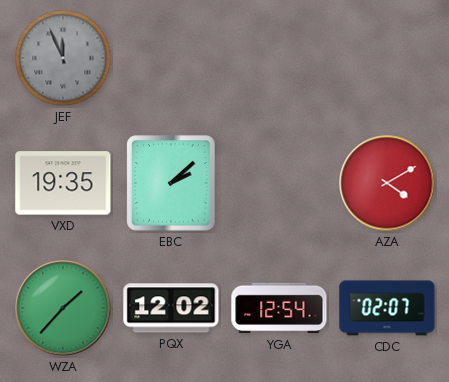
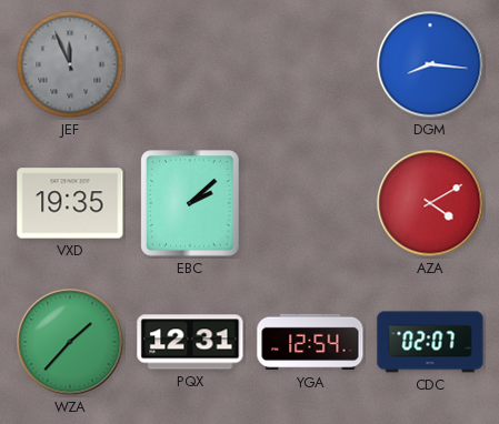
DGM: none -> 8:16
PQX: 12:02 -> 12:31
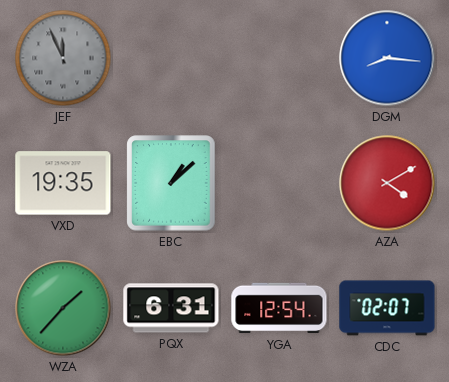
EBC: 2:08 -> 1:08
PQX: 12:31 -> 6:31
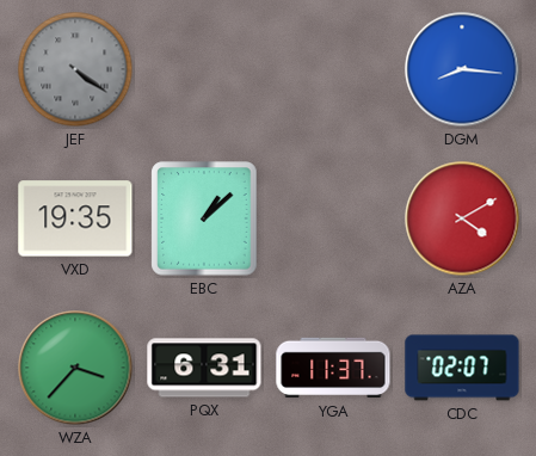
JEF: 11:56 -> 4:21
WZA: 1:37 -> 3:37
YGA: 12:54 -> 11:37
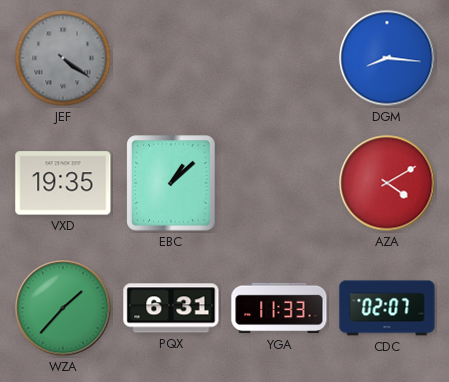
WZA: 3:37 -> 1:37
YGA: 11:37 -> 11:33
